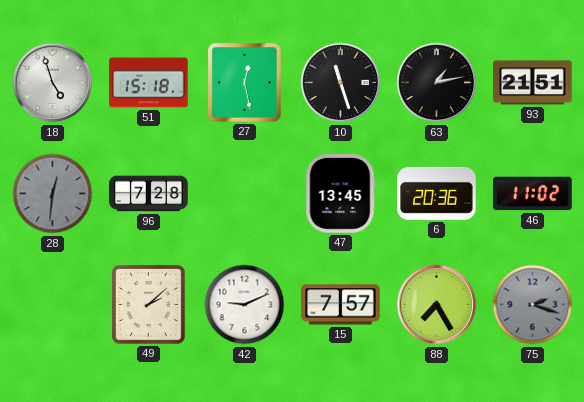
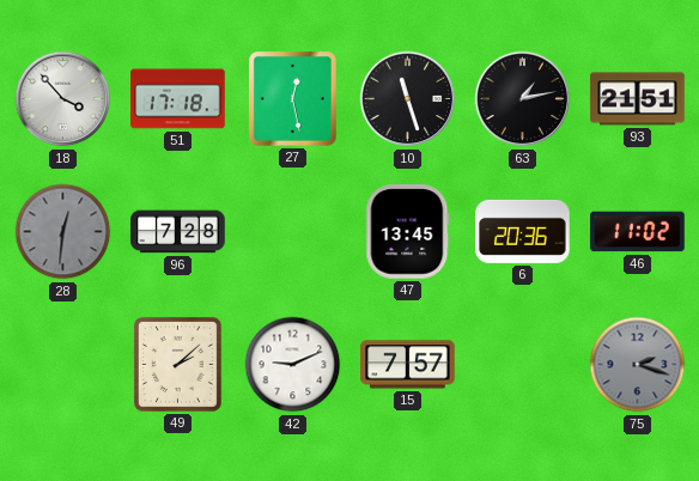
18: 4:57 -> 3:53
51: 15:18 -> 17:18
88: 7:25 -> none
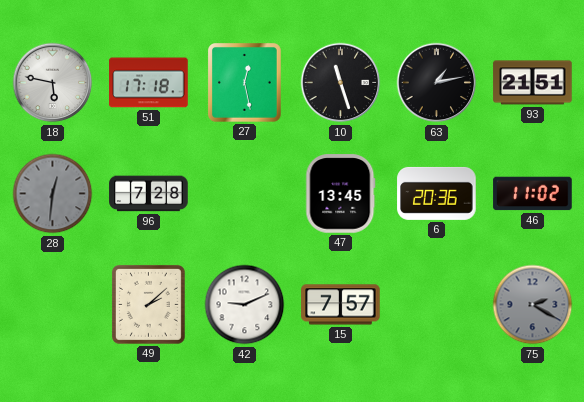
18: 3:53 -> 5:47
75: 2:18 -> 2:20
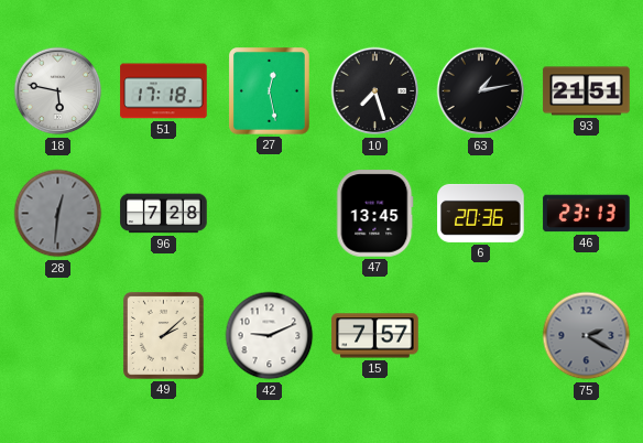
10: 11:27 -> 7:27
46: 11:02 -> 23:13
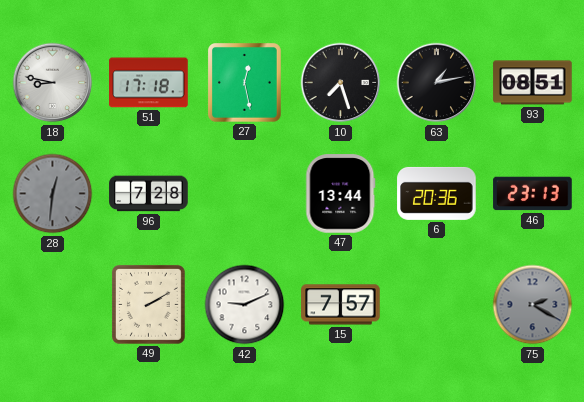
18: 5:47 -> 8:47
93: 21:51 -> 08:51
47: 13:45 -> 13:44
49: 2:08 -> 2:10
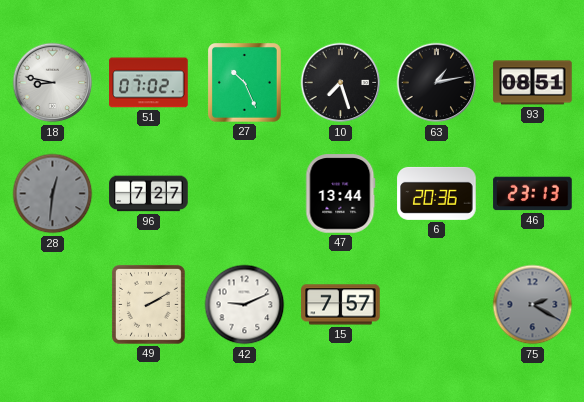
51: 17:18 -> 07:02
27: 12:28 -> 10:26
96: 7:28 -> 7:27
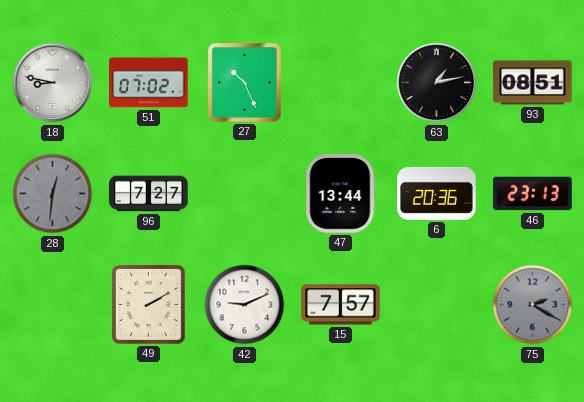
10: 7:27 -> none
